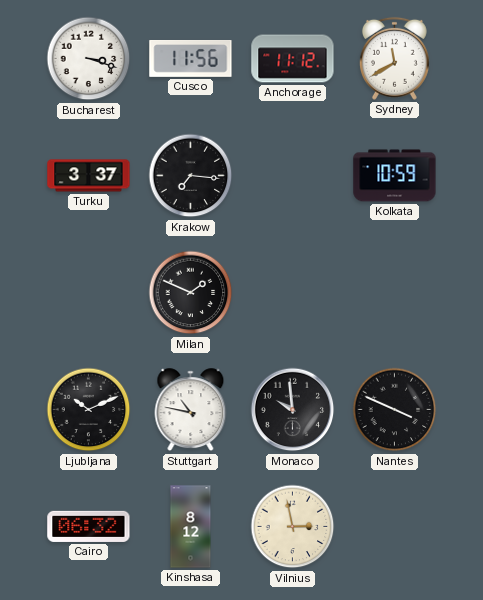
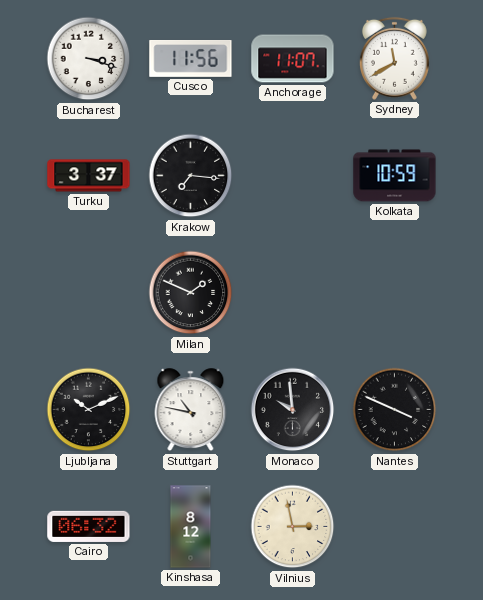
Anchorage: 11:12 -> 11:07
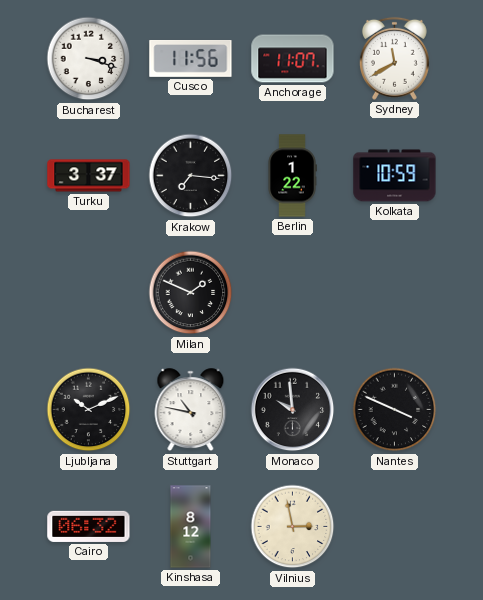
Berlin: none -> 1:22
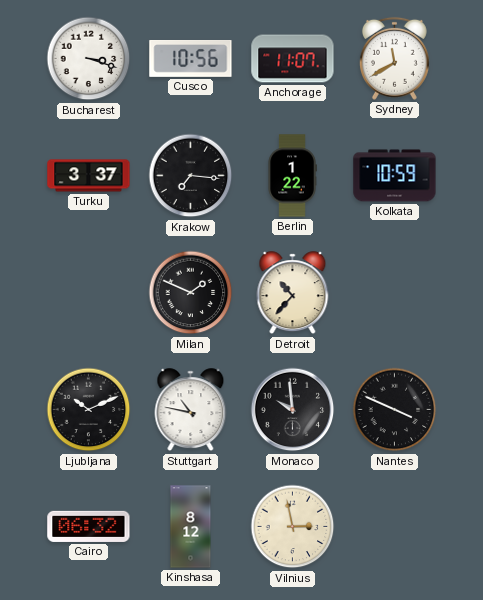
Cusco: 11:56 -> 10:56
Detroit: none -> 10:37
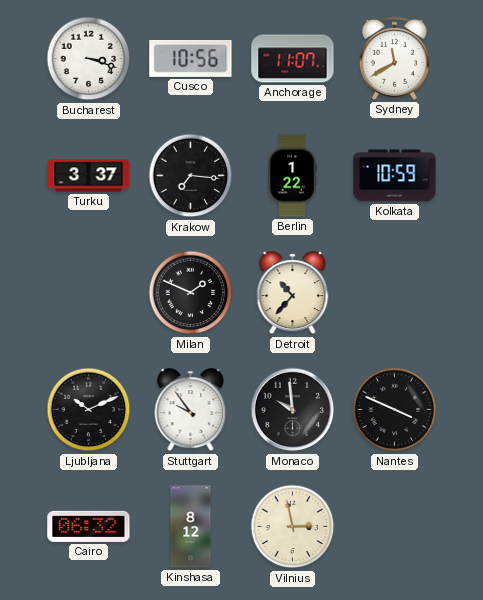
Stuttgart: 10:47 -> 9:54
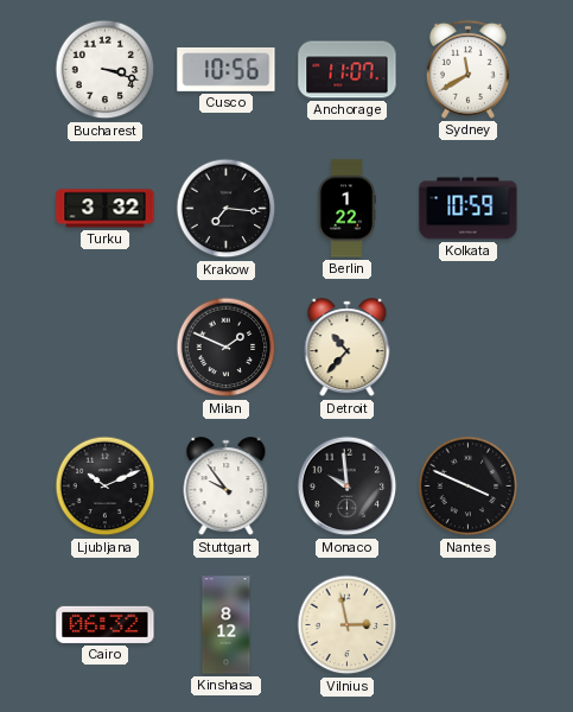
Turku: 3:37 -> 3:32
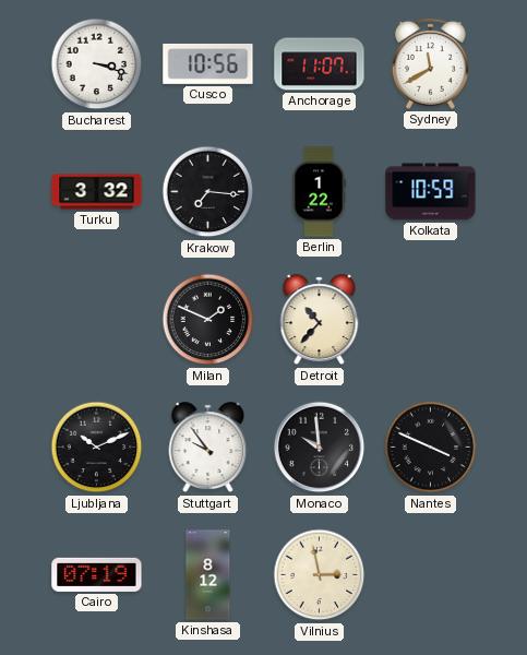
Cairo: 06:32 -> 07:19
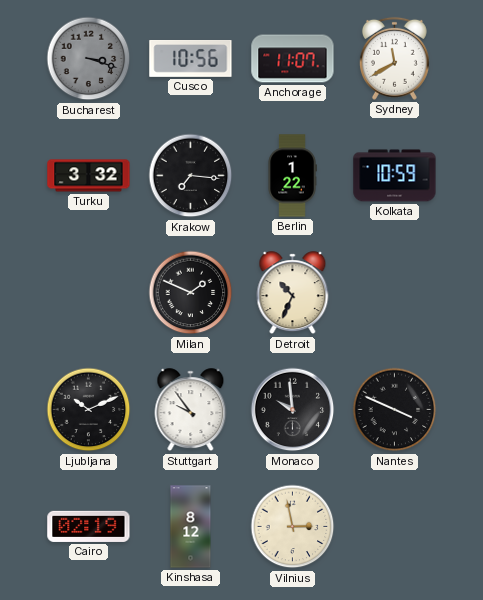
Bucharest dial: white -> grey
Detroit: 10:37 -> 10:34
Cairo: 07:19 -> 02:19
